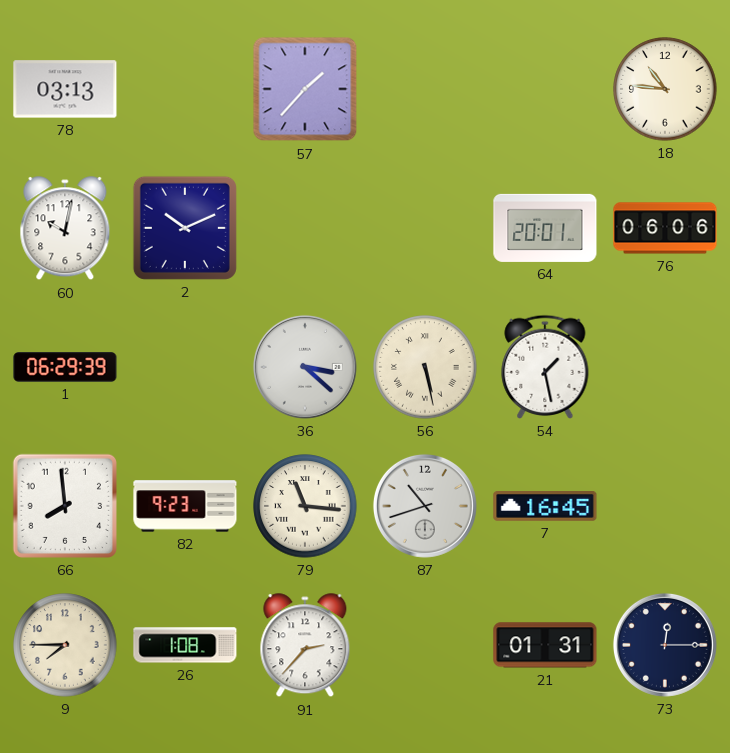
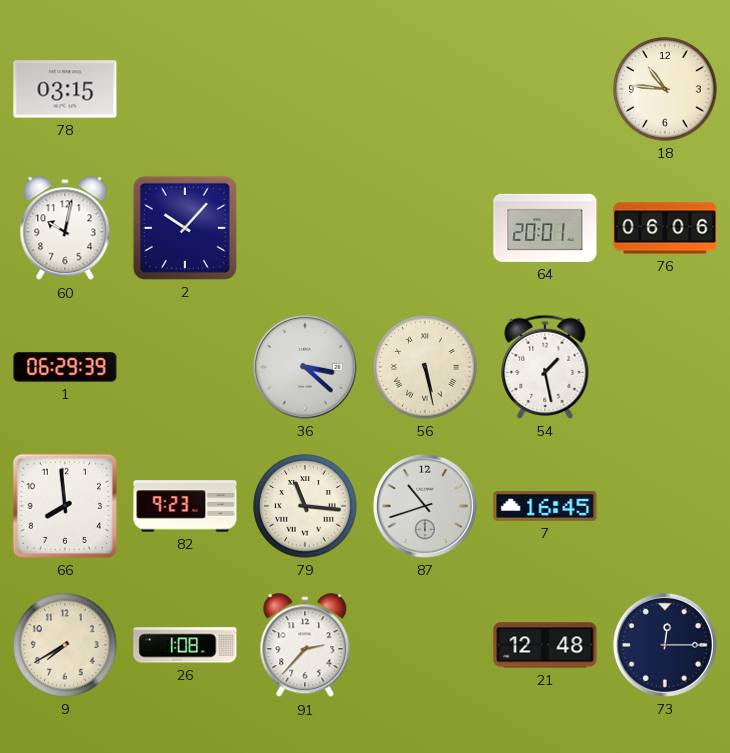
78: 03:13 -> 03:15
57: 1:37 -> none
2: 10:11 -> 10:07
9: 7:45 -> 7:40
21: 01:31 -> 12:48
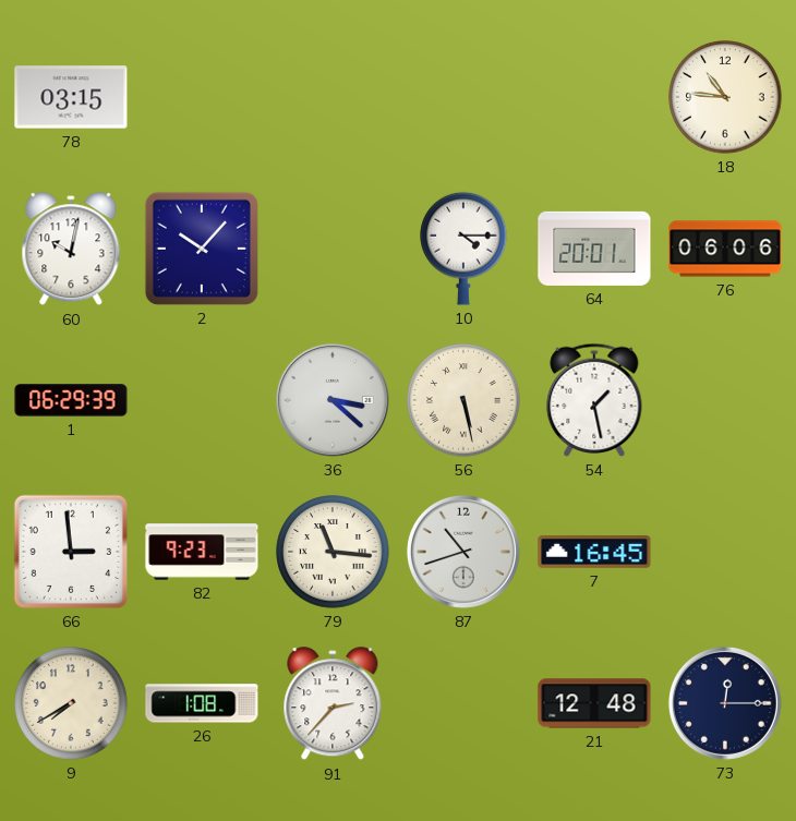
10: none -> 4:15
66: 7:59 -> 2:59
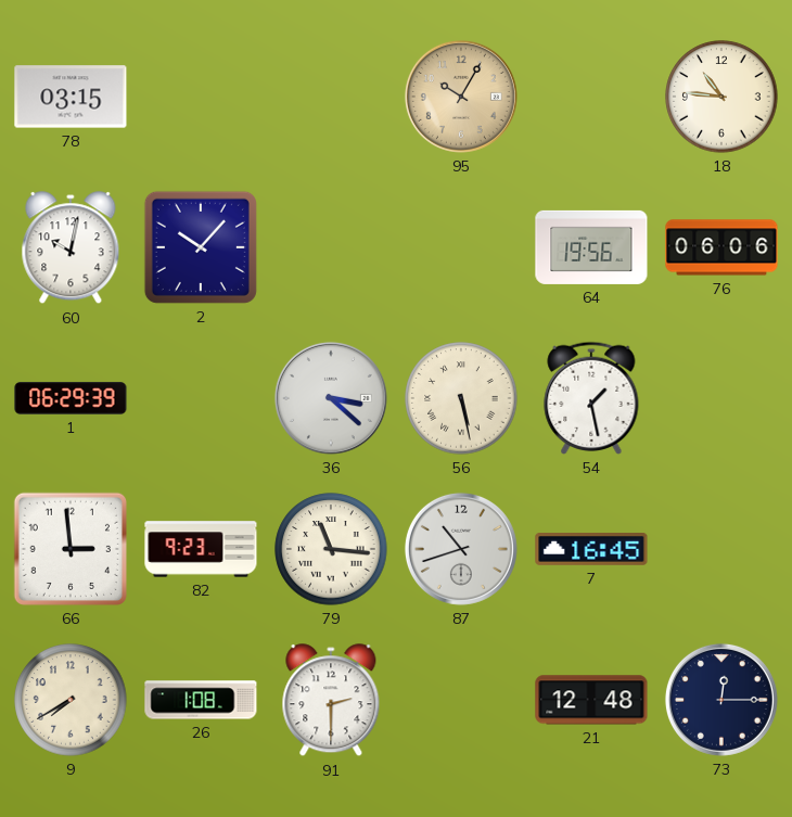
95: none -> 10:05
10: 4:15 -> none
64: 20:01 -> 19:56
91: 2:37 -> 2:30
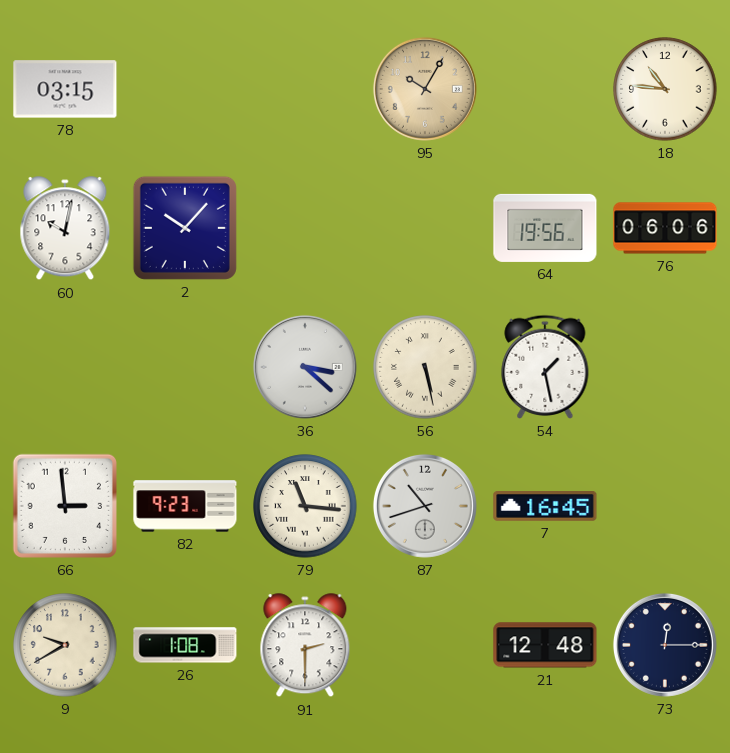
1: 06:29 -> none
9: 7:40 -> 9:40
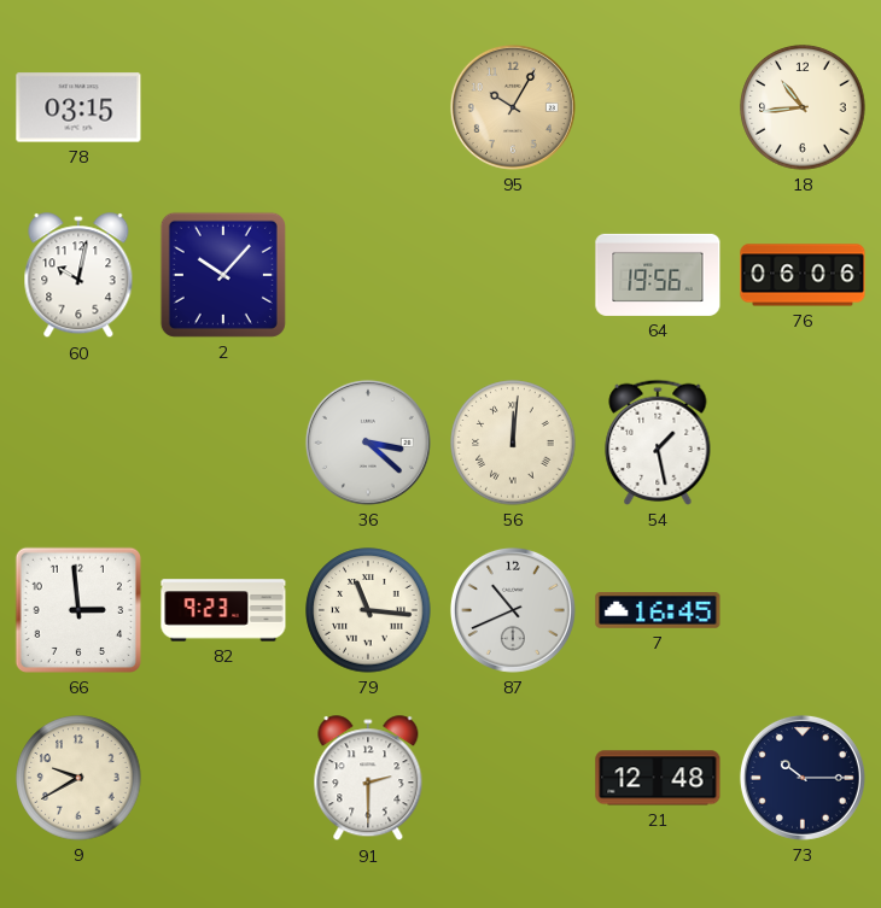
18: 10:46 -> 10:44
56: 5:28 -> 12:01
87: 10:42 -> 10:41
26: 1:08 -> none
73: 12:15 -> 10:15
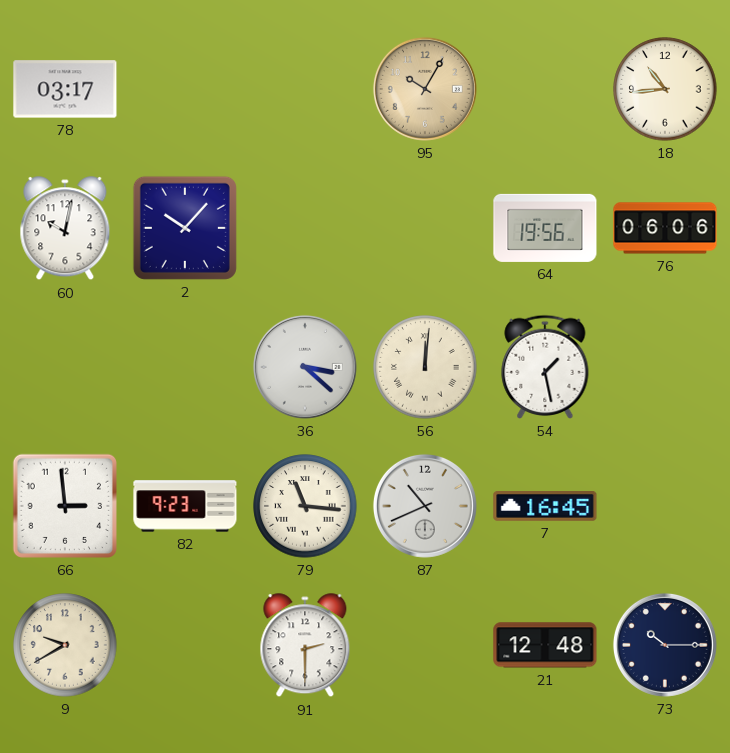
78: 03:15 -> 03:17
